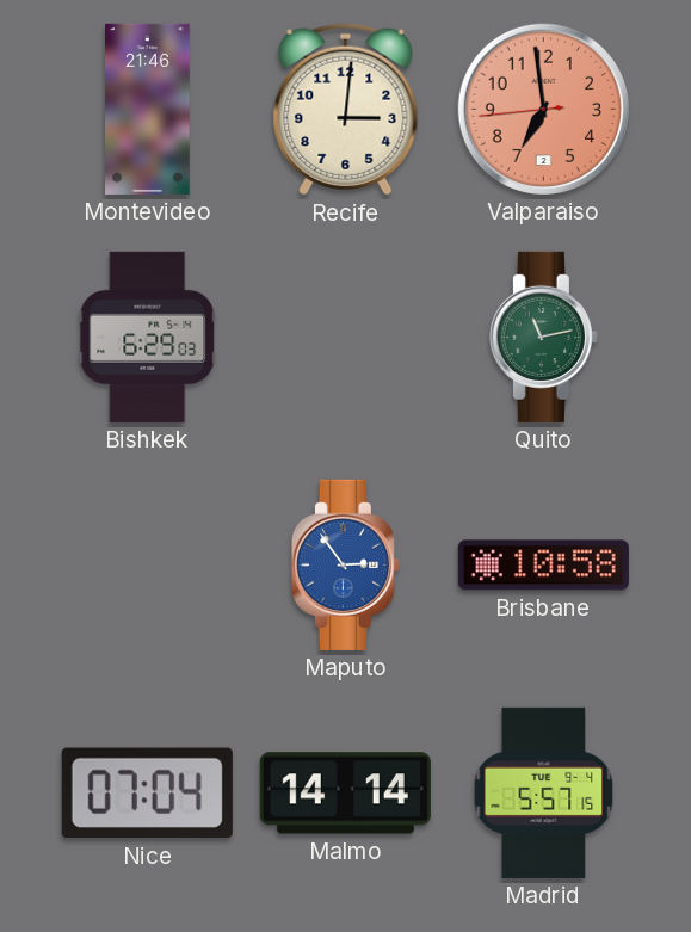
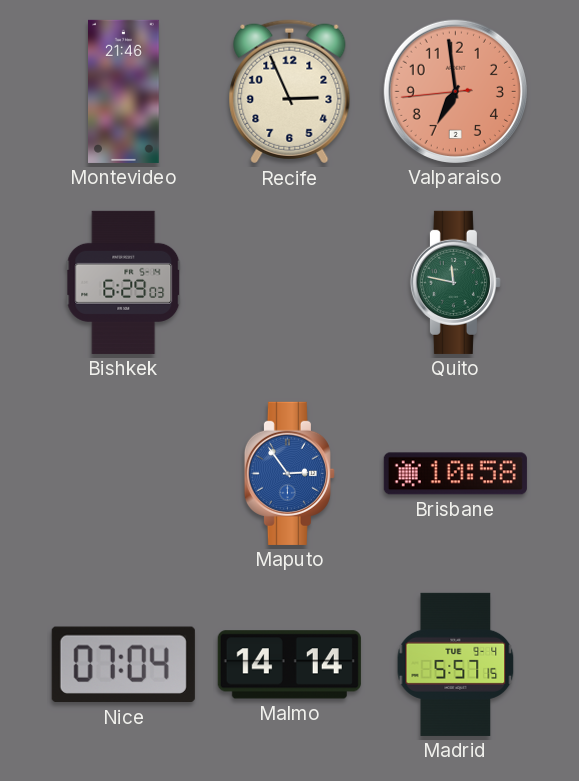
Recife: 3:01 -> 2:56
Quito: 11:13 -> 11:47
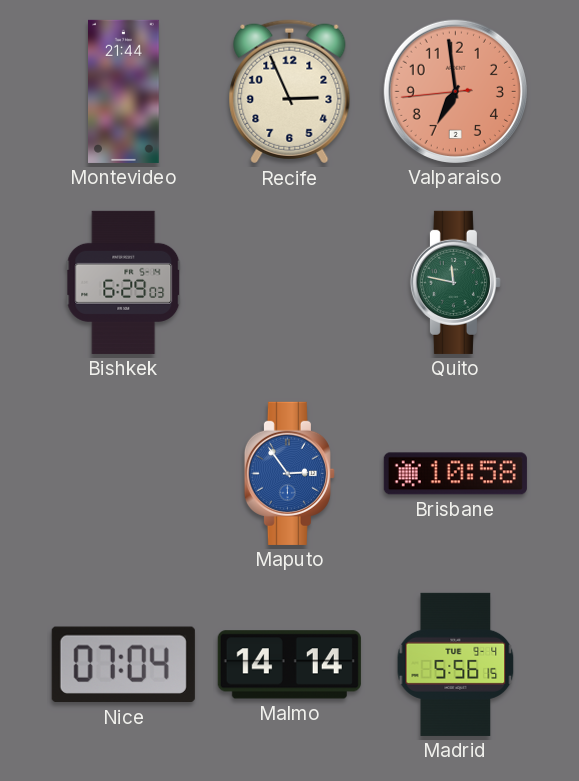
Montevideo: 21:46 -> 21:44
Madrid: 5:57 -> 5:56
